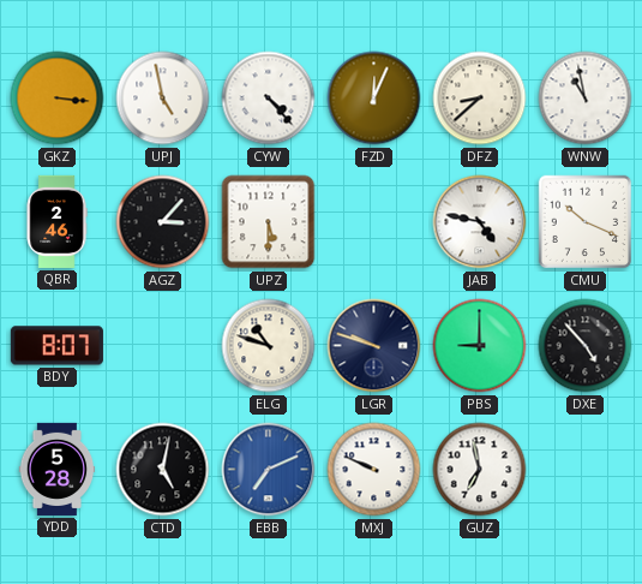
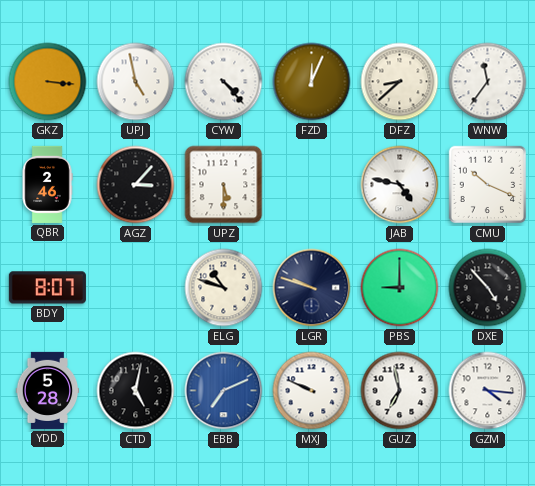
WNW: 10:58 -> 11:36
GZM: none -> 4:16
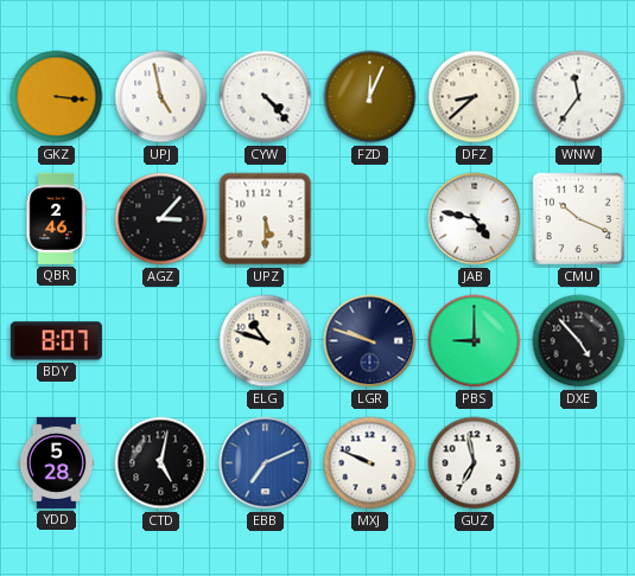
GZM: 4:16 -> none
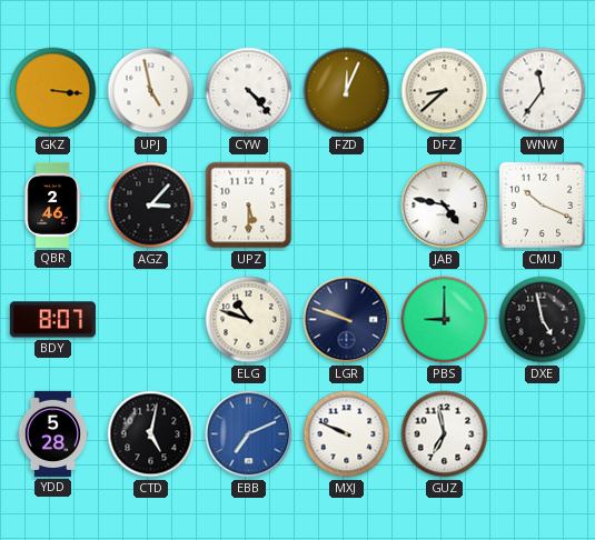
DXE: 4:53 -> 4:58
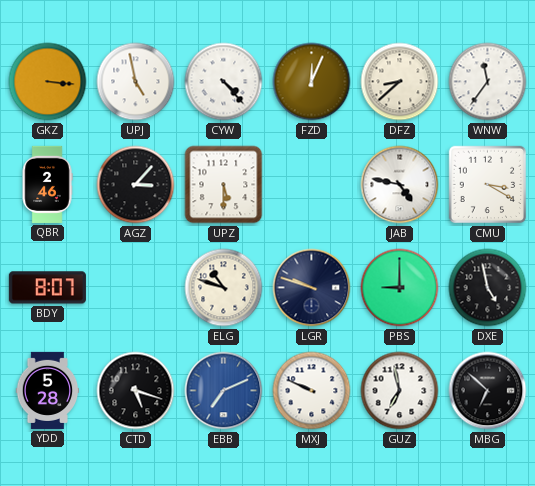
CMU: 10:19 -> 3:20
CTD: 5:02 -> 5:18
MBG: none -> 6:52
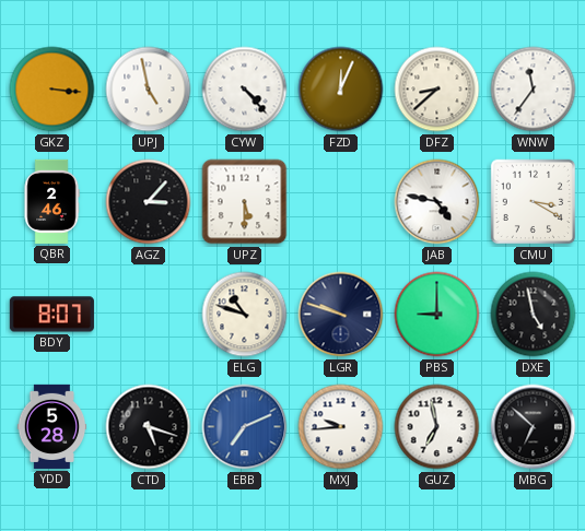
MXJ: 9:49 -> 9:44
